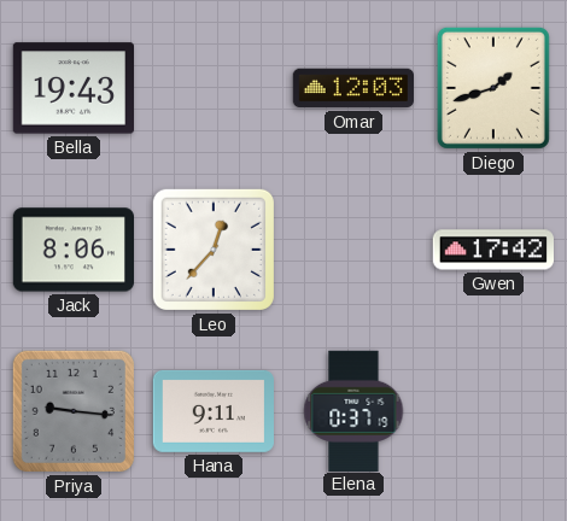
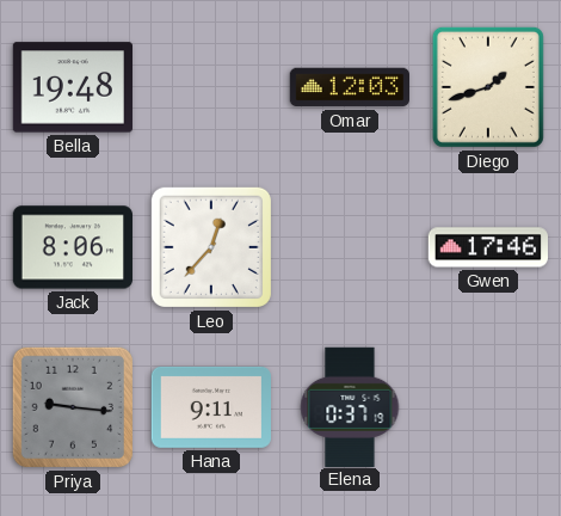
Bella: 19:43 -> 19:48
Gwen: 17:42 -> 17:46
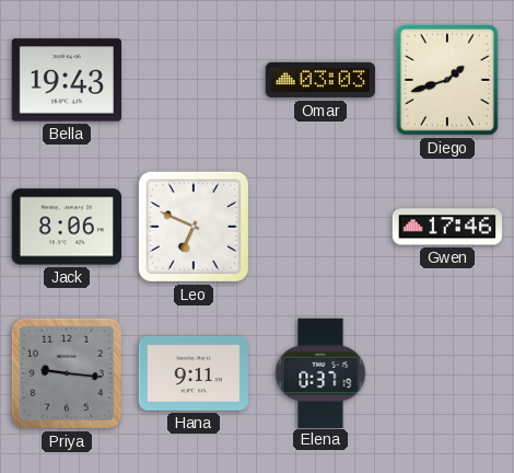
Bella: 19:48 -> 19:43
Omar: 12:03 -> 03:03
Leo: 12:37 -> 6:49
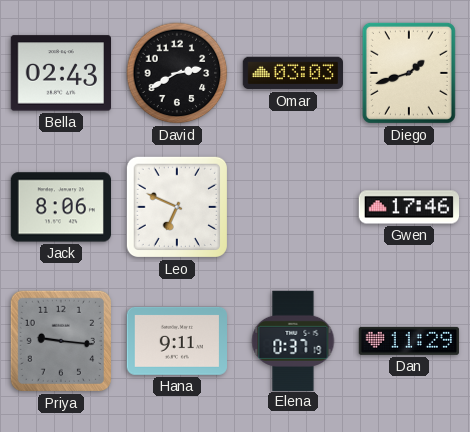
Bella: 19:43 -> 02:43
David: none -> 2:40
Dan: none -> 11:29
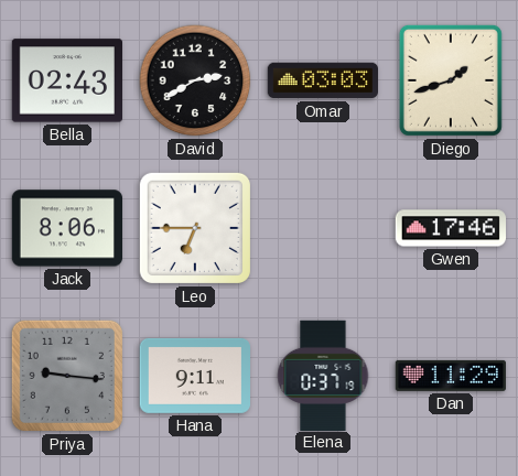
Leo: 6:49 -> 6:45
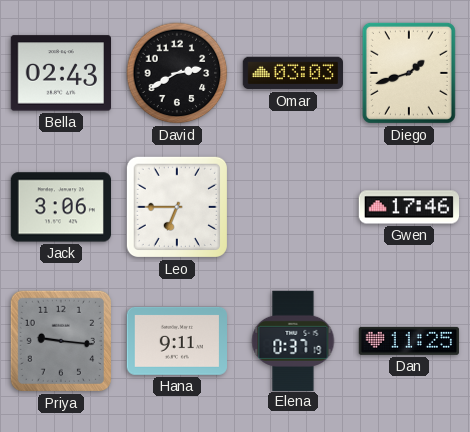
Jack: 8:06 -> 3:06
Dan: 11:29 -> 11:25
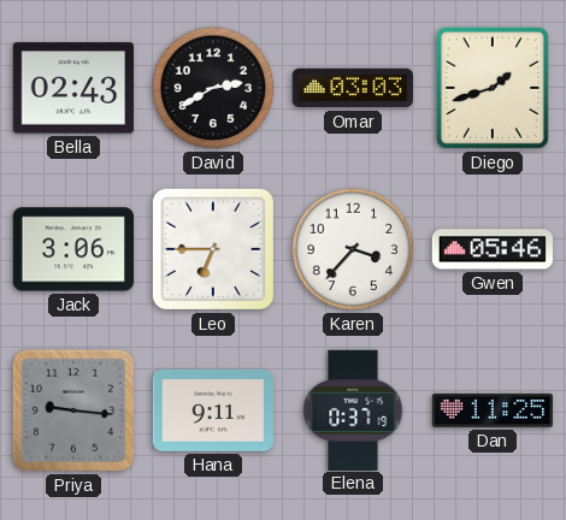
Karen: none -> 3:37
Gwen: 17:46 -> 05:46
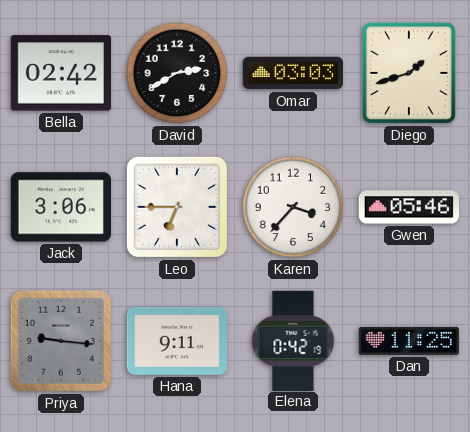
Bella: 02:43 -> 02:42
Elena: 0:37 -> 0:42
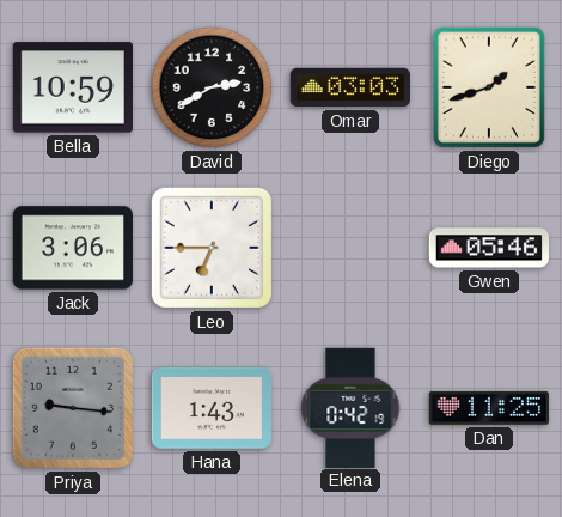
Bella: 02:42 -> 10:59
Karen: 3:37 -> none
Hana: 9:11 -> 1:43
